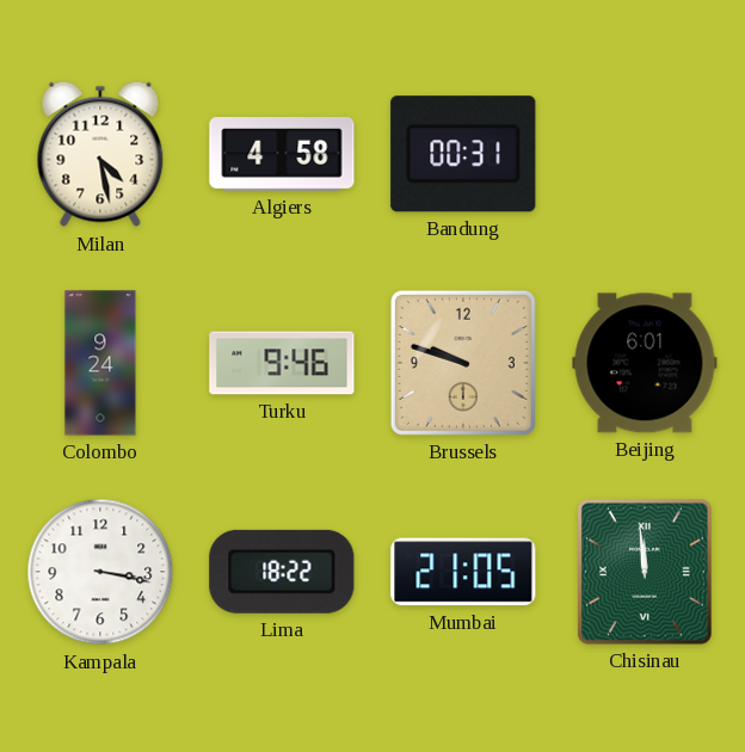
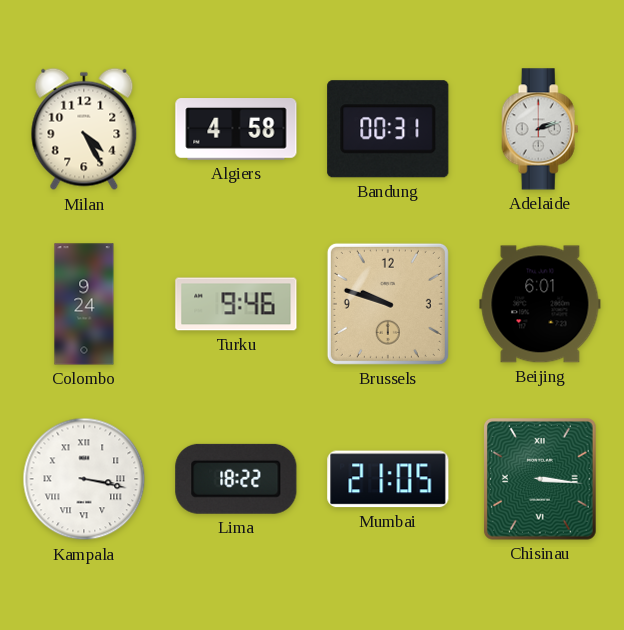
Milan: 4:28 -> 4:25
Adelaide: none -> 2:12
Kampala numerals: Arabic -> Roman
Chisinau: 11:59 -> 3:16
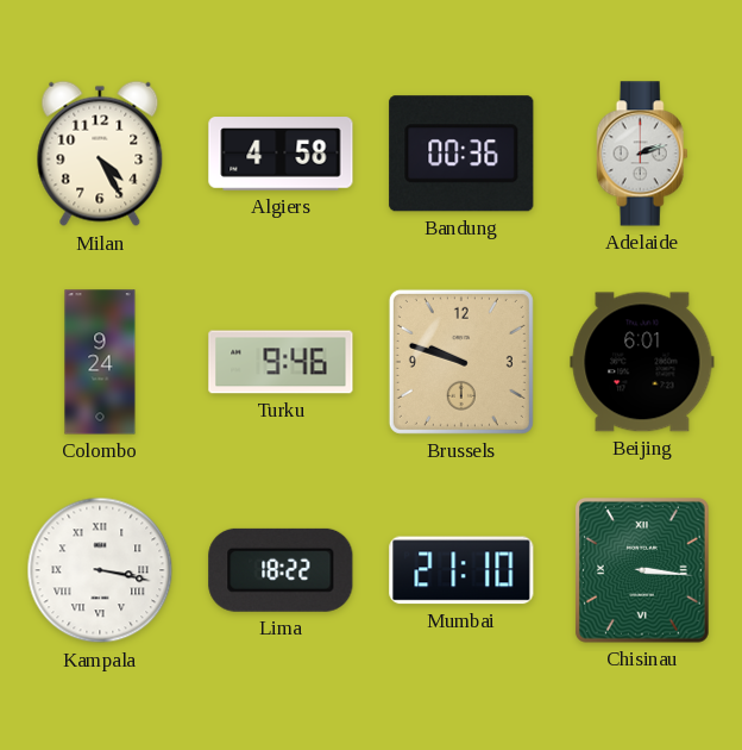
Bandung: 00:31 -> 00:36
Mumbai: 21:05 -> 21:10
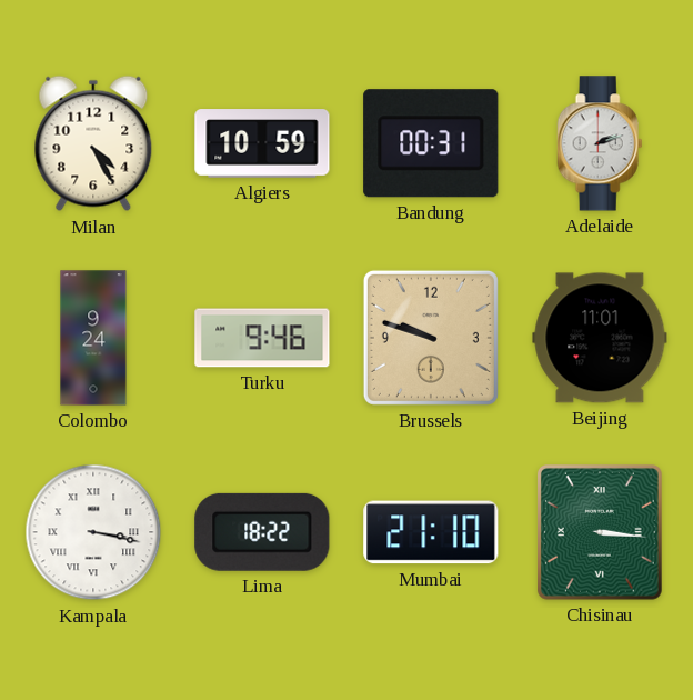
Algiers: 4:58 -> 10:59
Bandung: 00:36 -> 00:31
Beijing: 6:01 -> 11:01
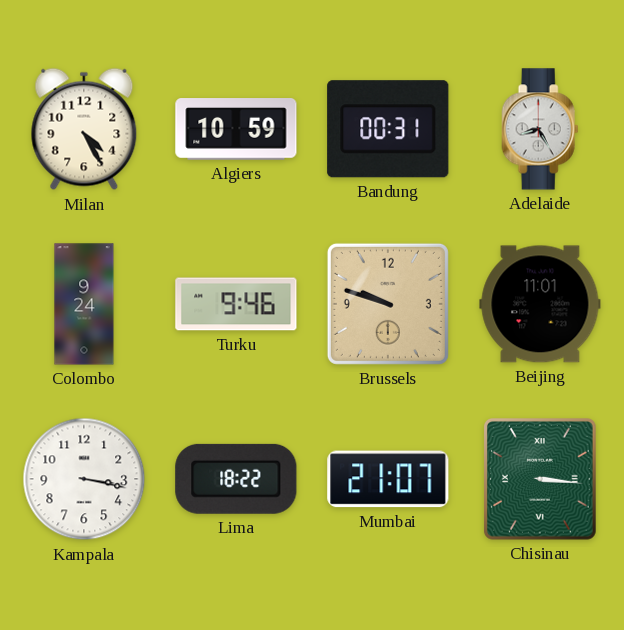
Adelaide: 2:12 -> 8:25
Kampala numerals: Roman -> Arabic
Mumbai: 21:10 -> 21:07
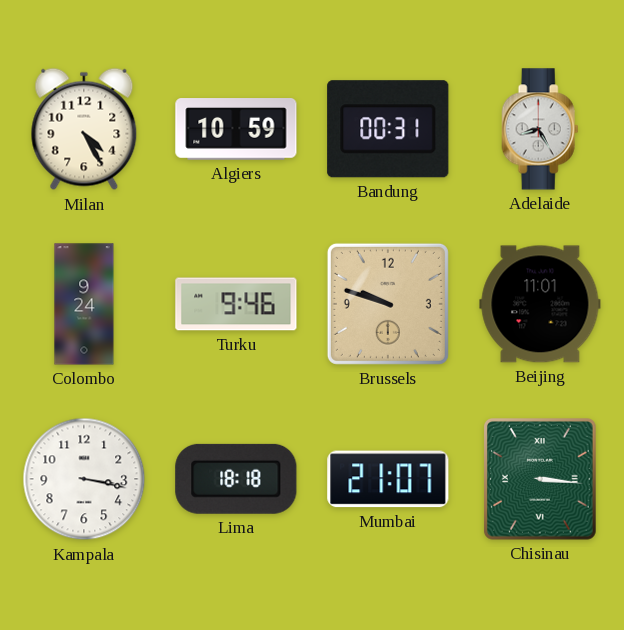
Lima: 18:22 -> 18:18
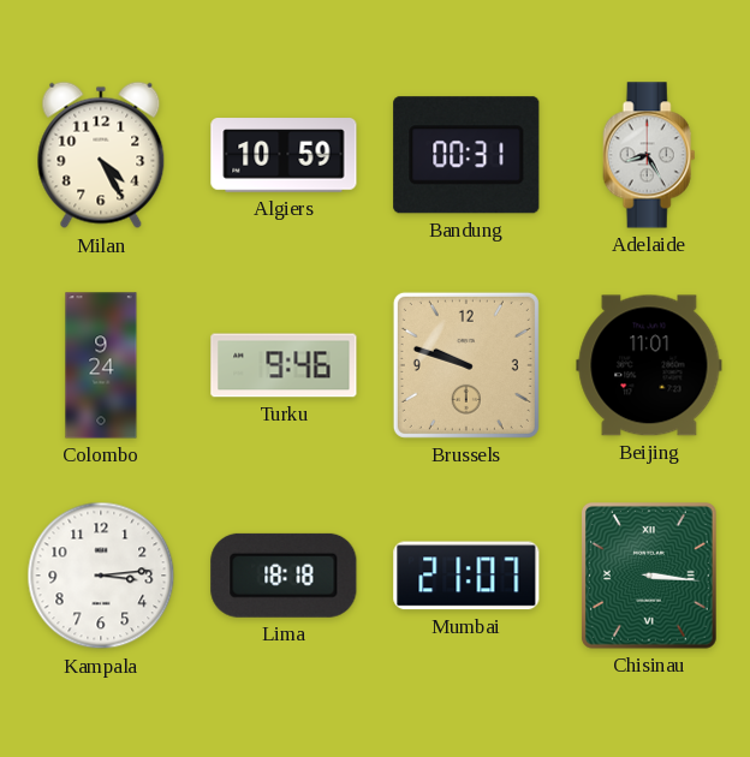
Kampala: 3:17 -> 3:14
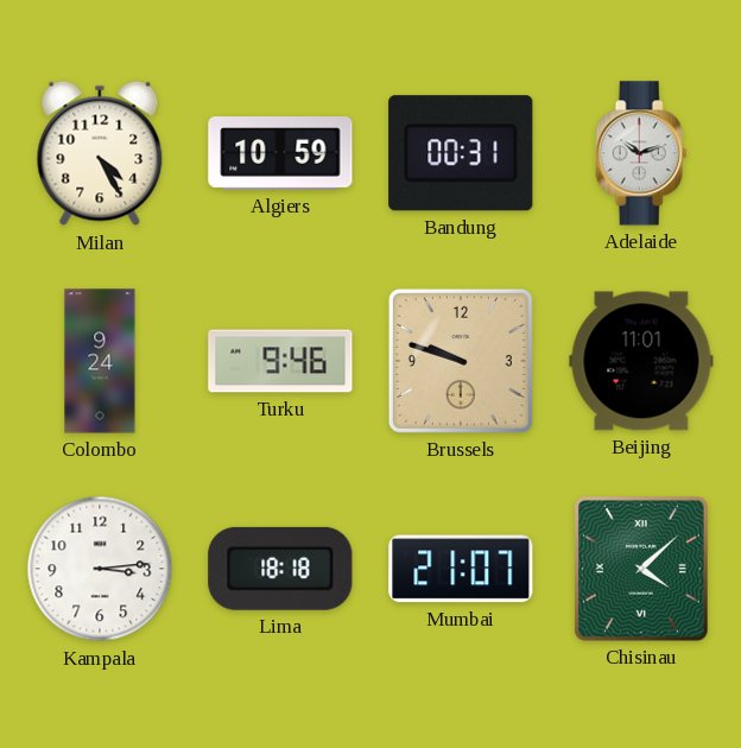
Adelaide: 8:25 -> 10:12
Chisinau: 3:16 -> 4:08
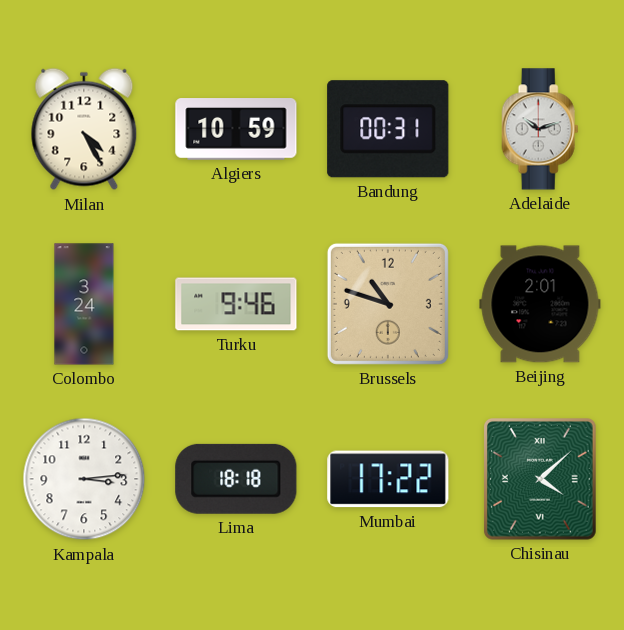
Colombo: 9:24 -> 3:24
Brussels: 9:48 -> 10:48
Beijing: 11:01 -> 2:01
Mumbai: 21:07 -> 17:22
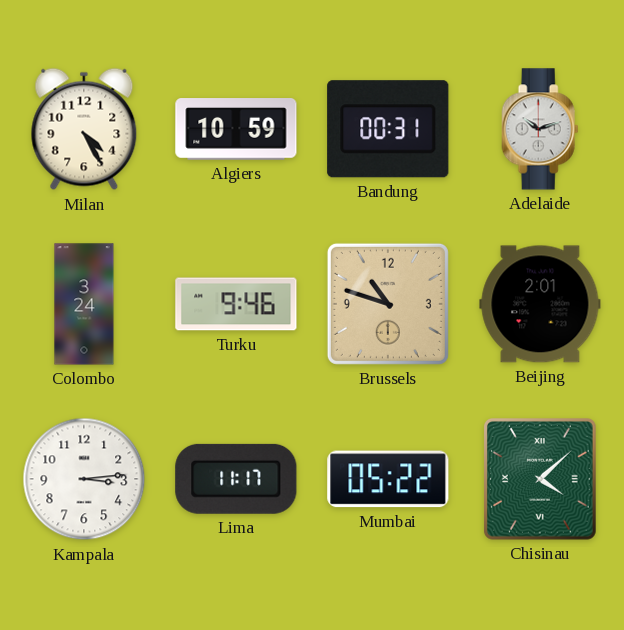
Lima: 18:18 -> 11:17
Mumbai: 17:22 -> 05:22
